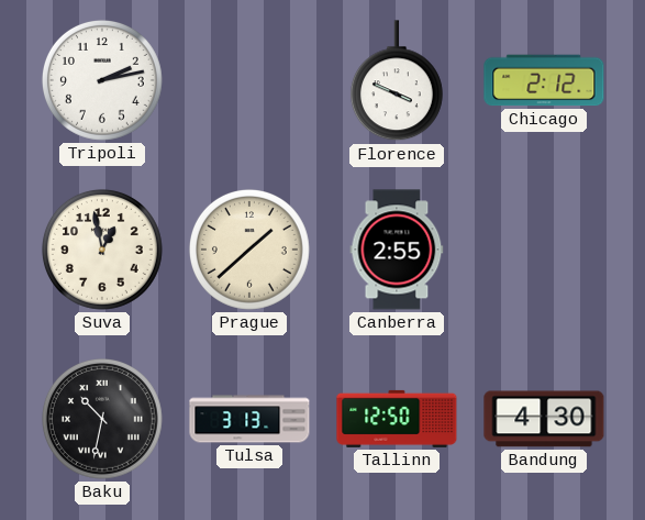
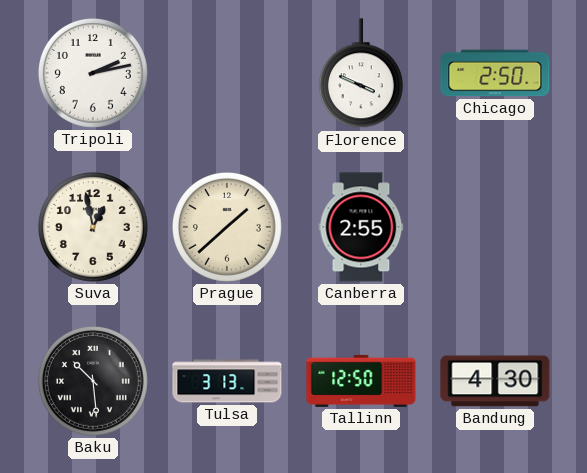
Chicago: 2:12 -> 2:50
Baku: 10:32 -> 10:29
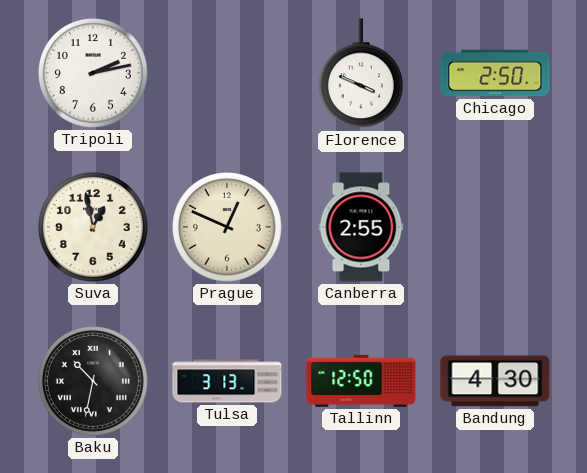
Prague: 1:38 -> 12:49
Baku: 10:29 -> 10:32
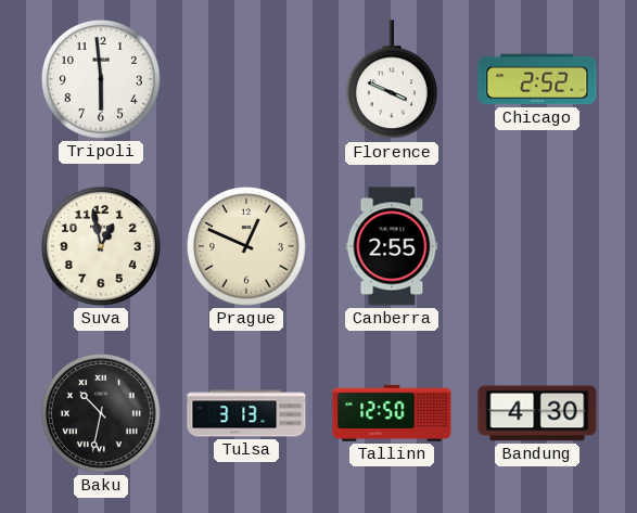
Tripoli: 2:13 -> 5:59
Chicago: 2:50 -> 2:52
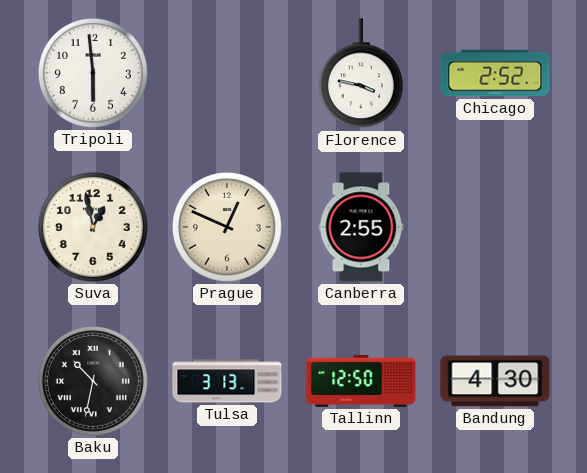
Florence: 3:49 -> 3:47
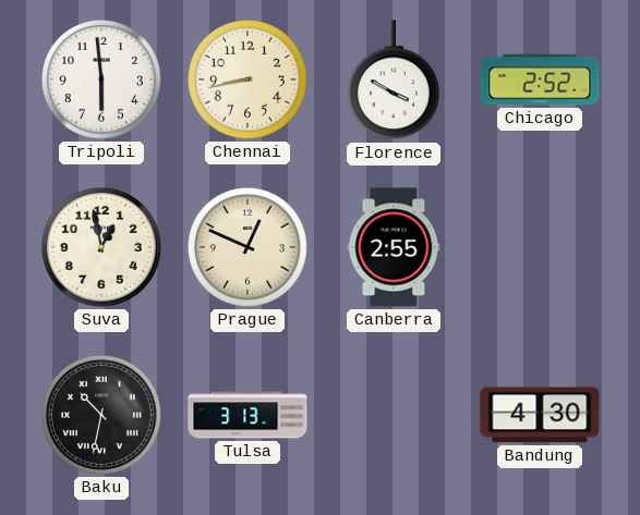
Chennai: none -> 8:43
Florence: 3:47 -> 3:50
Tallinn: 12:50 -> none
